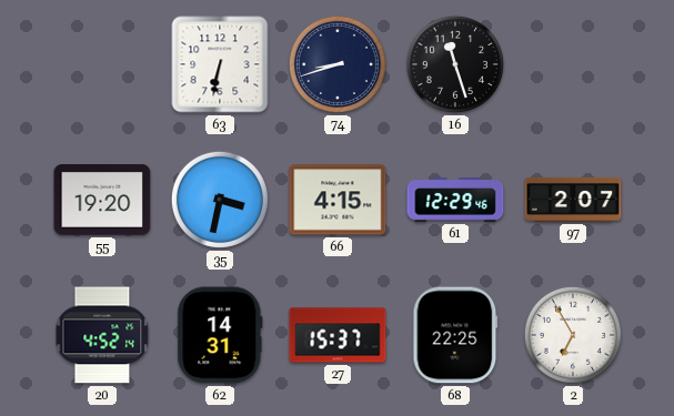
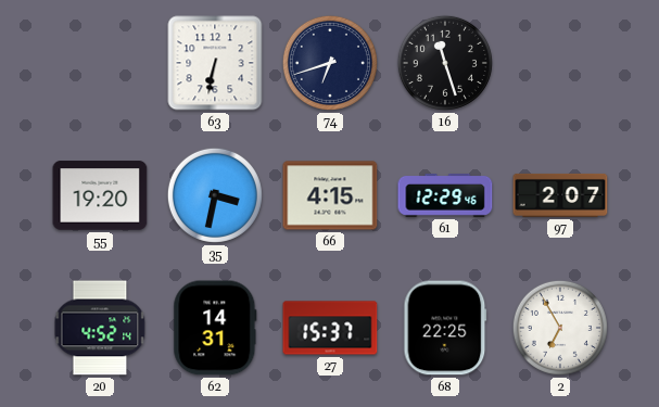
74: 8:42 -> 6:42
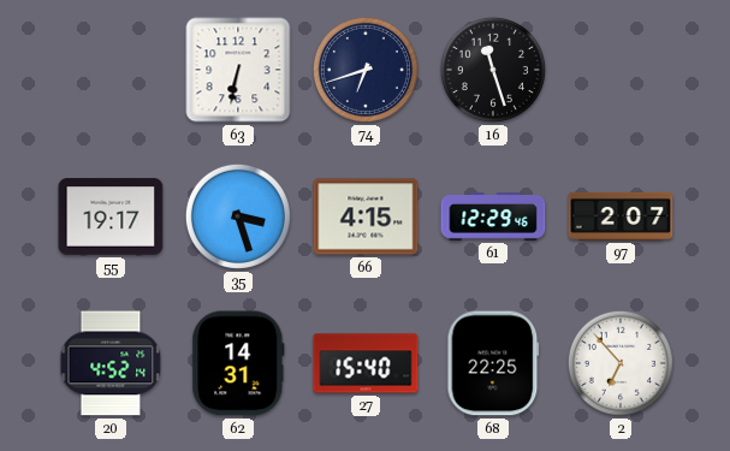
55: 19:20 -> 19:17
35: 3:32 -> 3:27
27: 15:37 -> 15:40
2: 6:55 -> 6:53
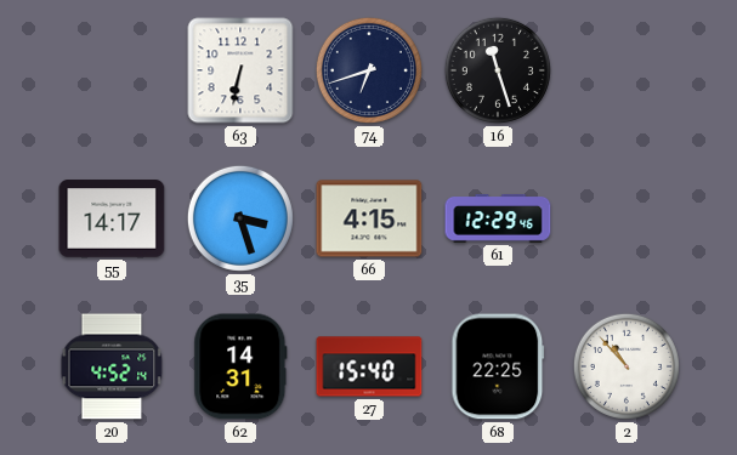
55: 19:17 -> 14:17
97: 2:07 -> none
2: 6:53 -> 10:53
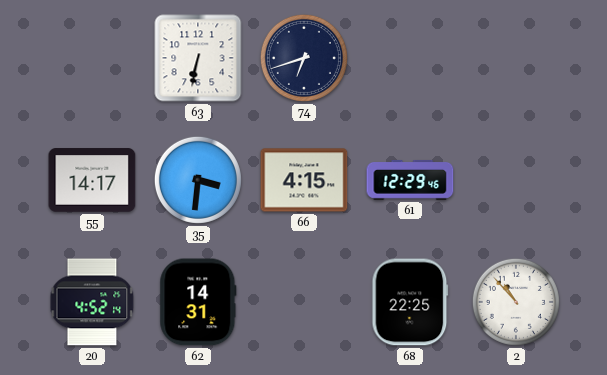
16: 11:27 -> none
35: 3:27 -> 3:31
27: 15:40 -> none
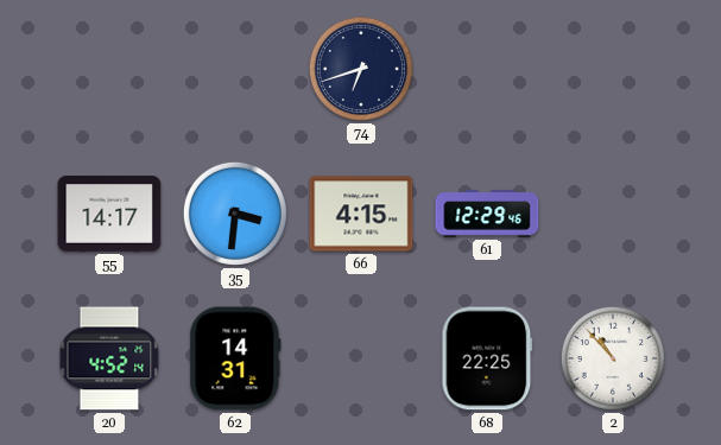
63: 6:32 -> none
